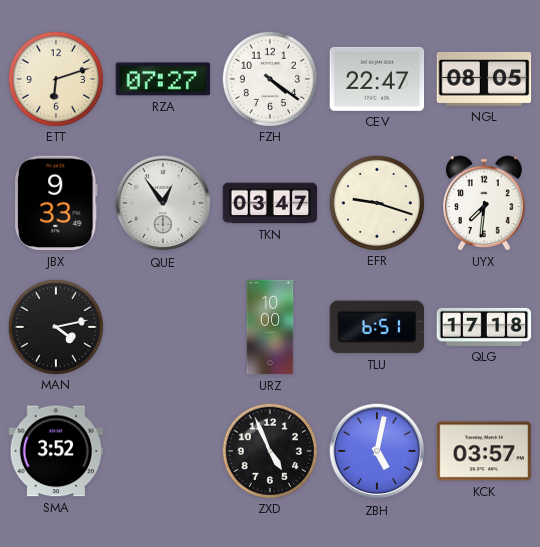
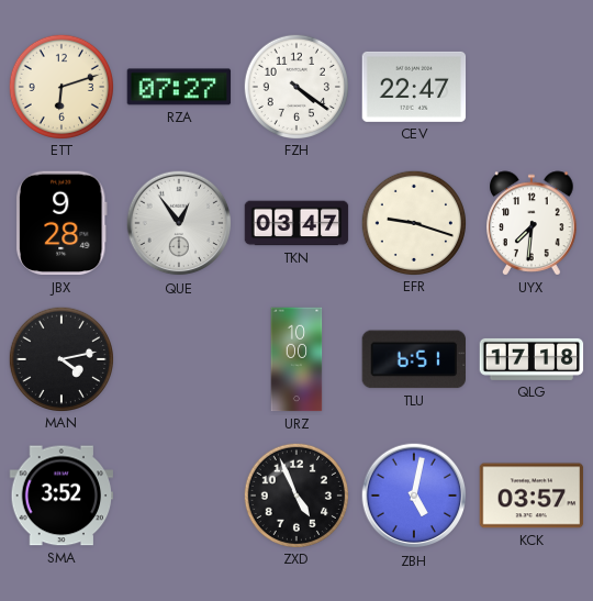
NGL: 08:05 -> none
JBX: 9:33 -> 9:28
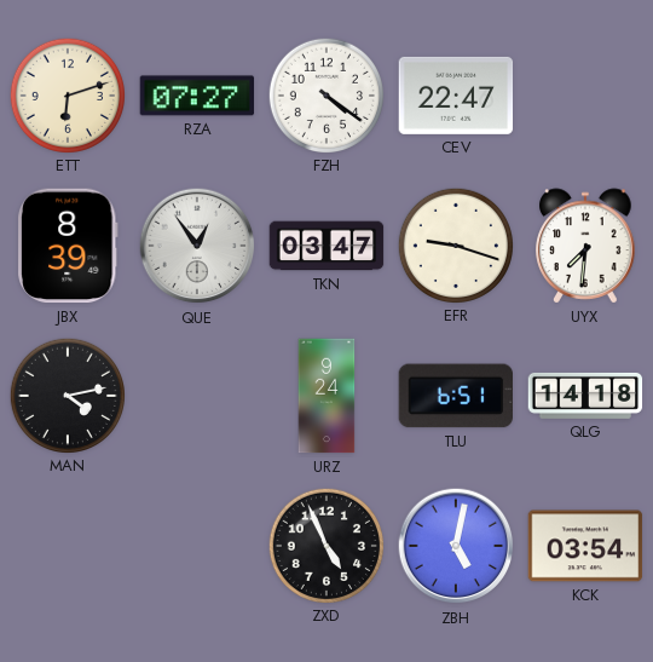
JBX: 9:28 -> 8:39
URZ: 10:00 -> 9:24
QLG: 17:18 -> 14:18
SMA: 3:52 -> none
KCK: 03:57 -> 03:54
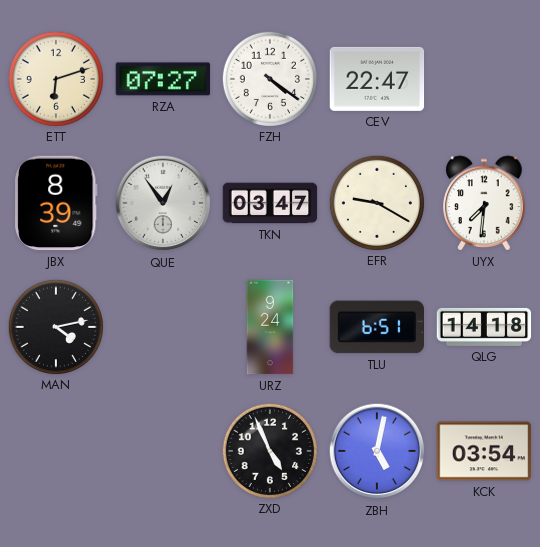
EFR: 9:18 -> 9:20
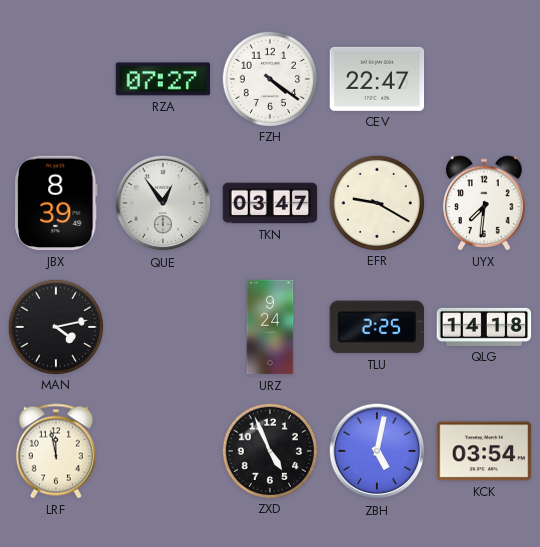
ETT: 6:12 -> none
TLU: 6:51 -> 2:25
LRF: none -> 11:58
